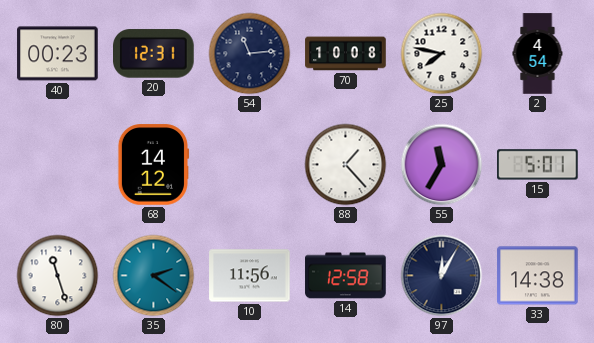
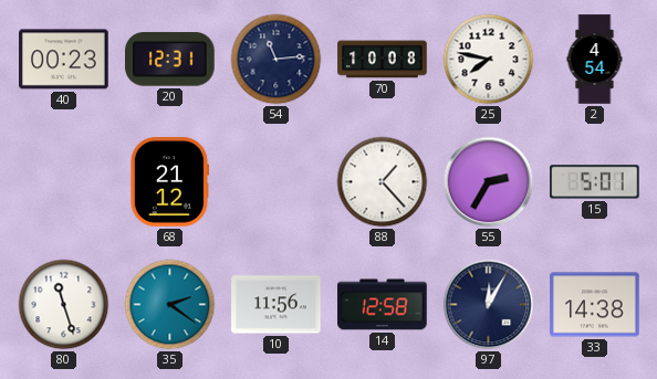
68: 14:12 -> 21:12
55: 11:35 -> 2:35
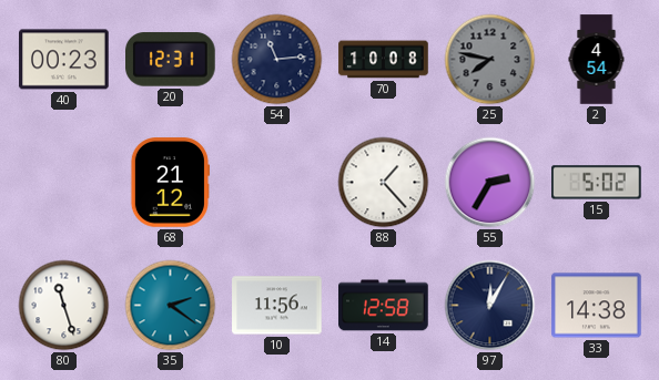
25 dial: white -> grey
15: 5:01 -> 5:02
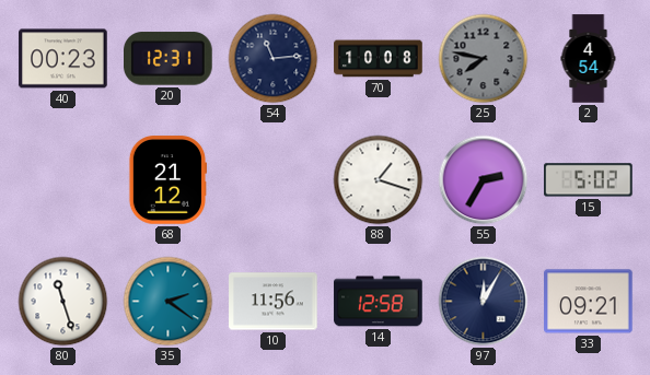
88: 1:23 -> 1:18
33: 14:38 -> 09:21
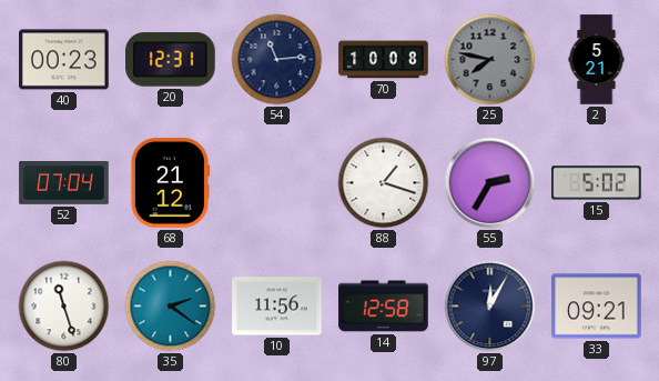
2: 4:54 -> 5:21
52: none -> 07:04
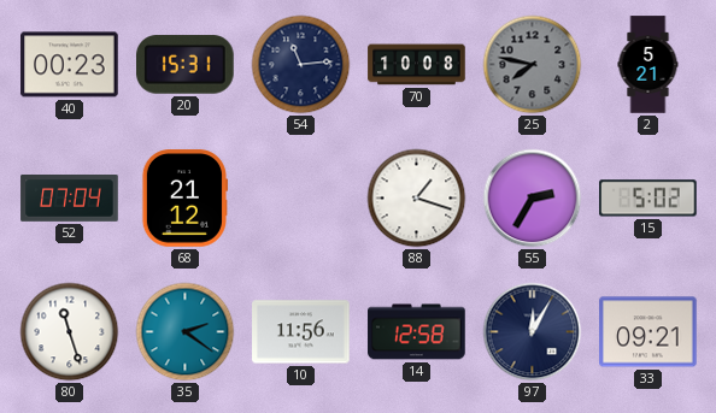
20: 12:31 -> 15:31
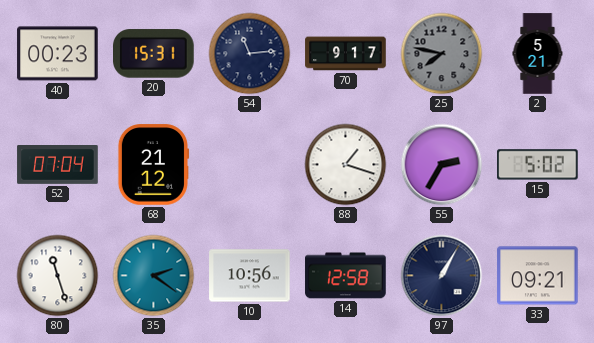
70: 10:08 -> 9:17
10: 11:56 -> 10:56
97: 12:05 -> 1:05
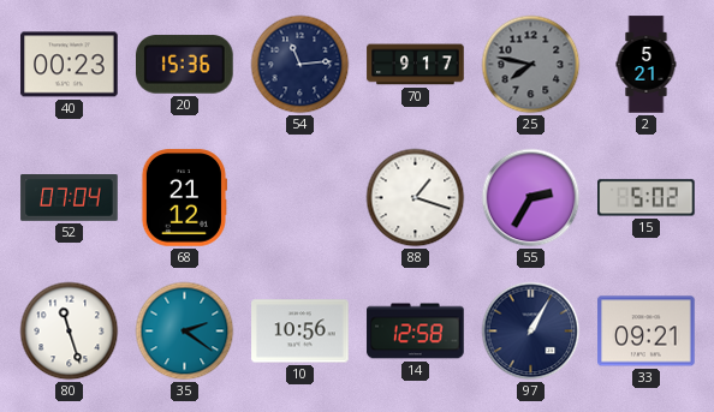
20: 15:31 -> 15:36
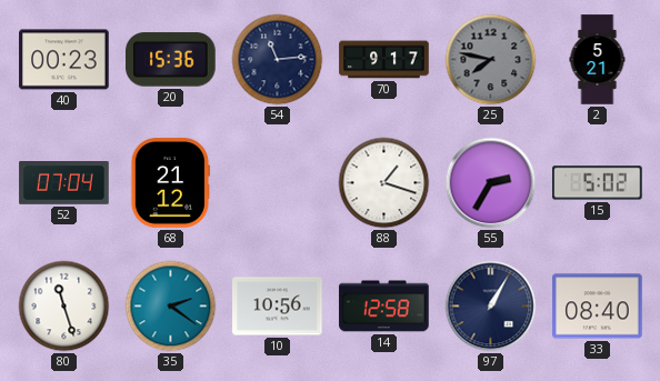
33: 09:21 -> 08:40
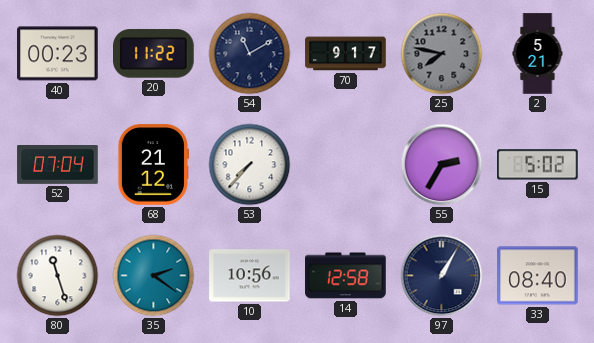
20: 15:36 -> 11:22
54: 11:14 -> 11:10
53: none -> 7:37
88: 1:18 -> none
